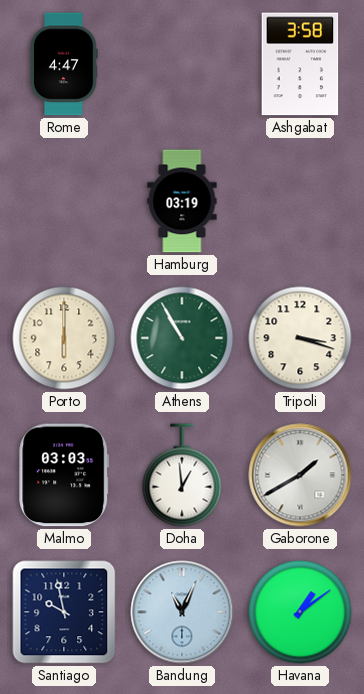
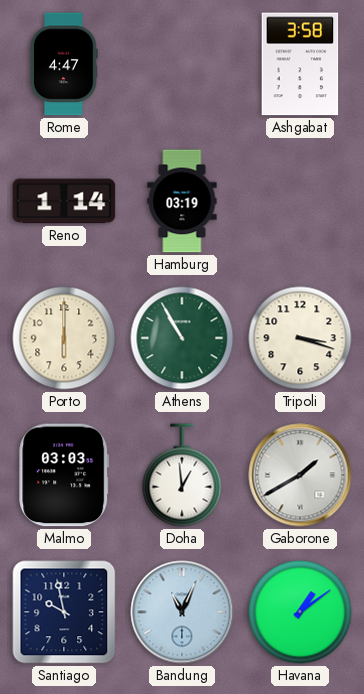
Reno: none -> 1:14
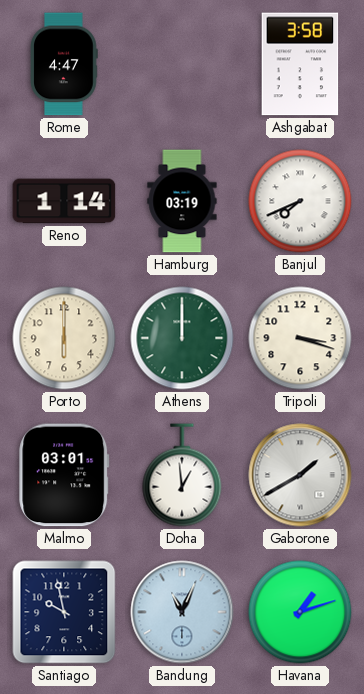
Banjul: none -> 7:41
Athens: 10:55 -> 12:00
Malmo: 03:03 -> 03:01
Havana: 1:09 -> 1:12
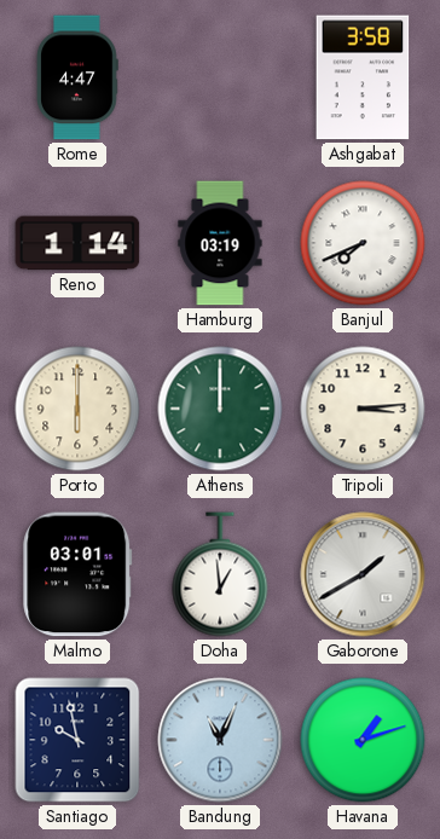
Tripoli: 3:18 -> 3:14
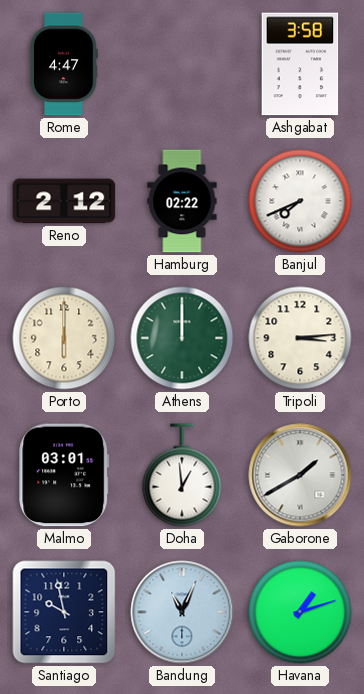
Reno: 1:14 -> 2:12
Hamburg: 03:19 -> 02:22
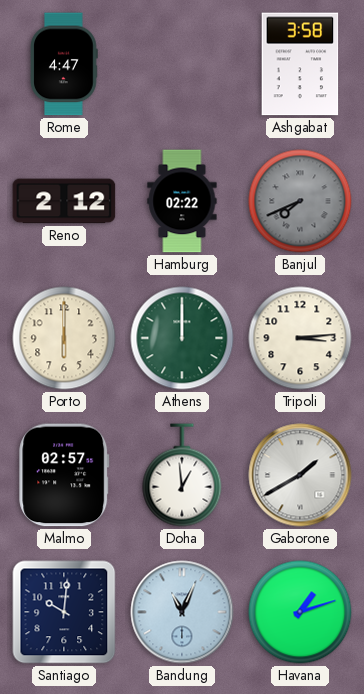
Banjul dial: white -> grey
Malmo: 03:01 -> 02:57
Santiago: 9:58 -> 10:01
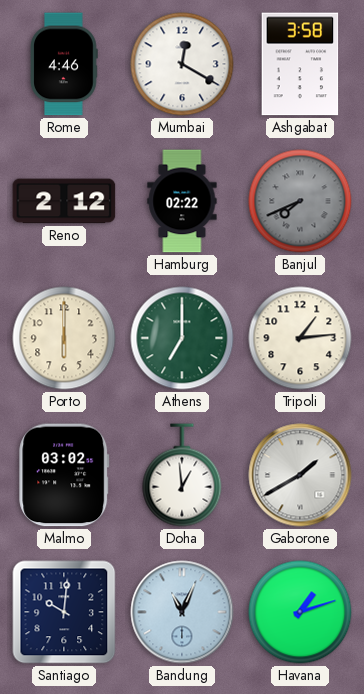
Rome: 4:47 -> 4:46
Mumbai: none -> 12:20
Athens: 12:00 -> 7:00
Tripoli: 3:14 -> 1:14
Malmo: 02:57 -> 03:02
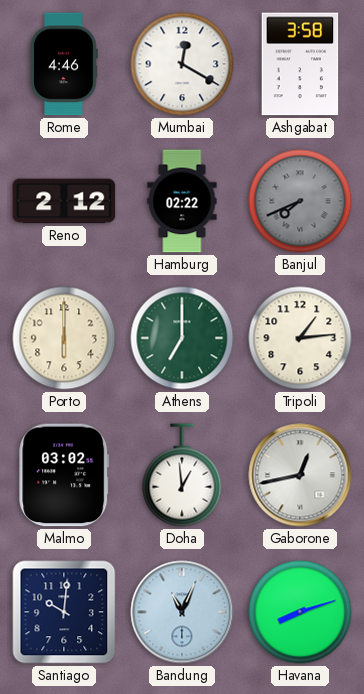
Gaborone: 1:40 -> 12:43
Havana: 1:12 -> 8:12
